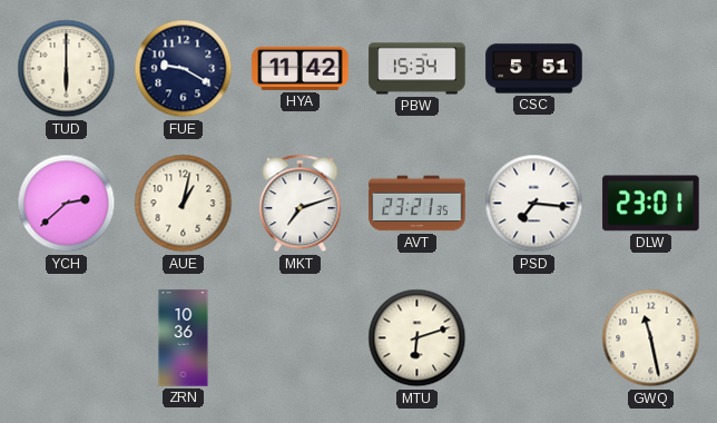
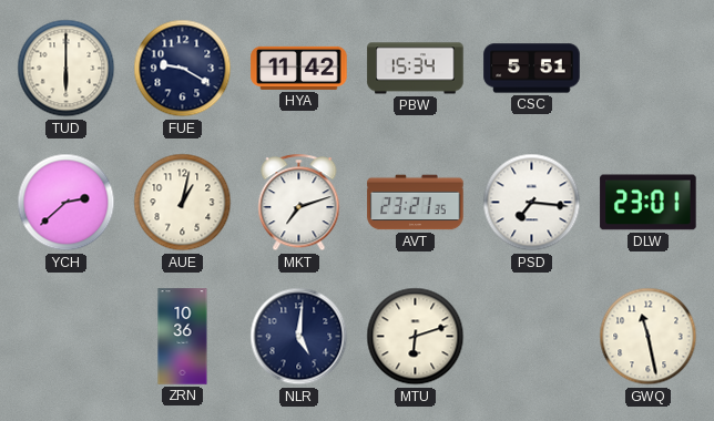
NLR: none -> 5:01
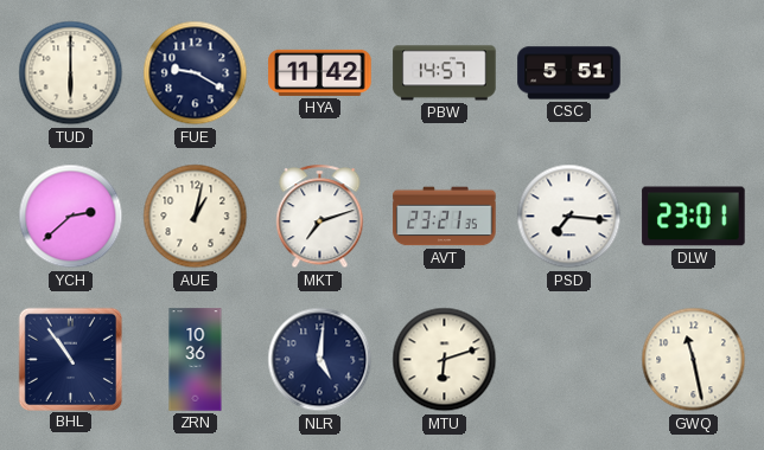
PBW: 15:34 -> 14:57
BHL: none -> 10:54
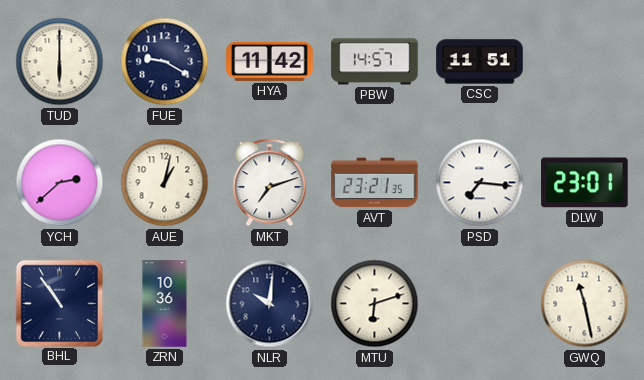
CSC: 5:51 -> 11:51
NLR: 5:01 -> 10:01
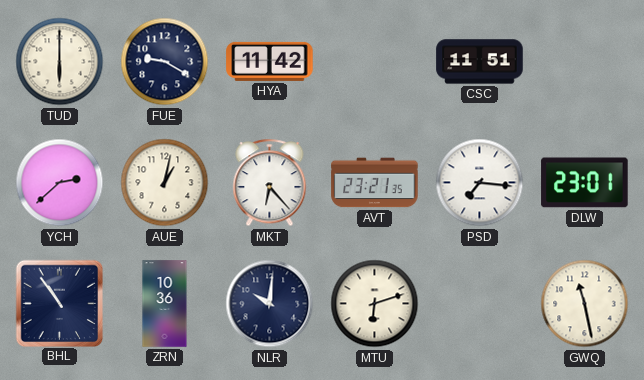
PBW: 14:57 -> none
MKT: 7:12 -> 6:23
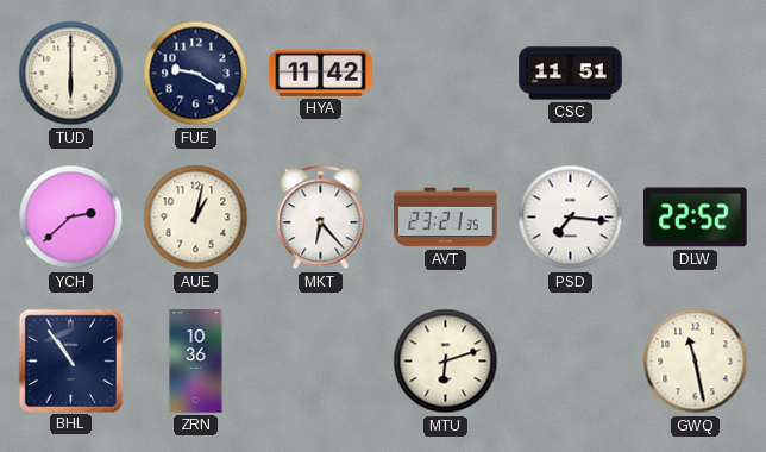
DLW: 23:01 -> 22:52
NLR: 10:01 -> none
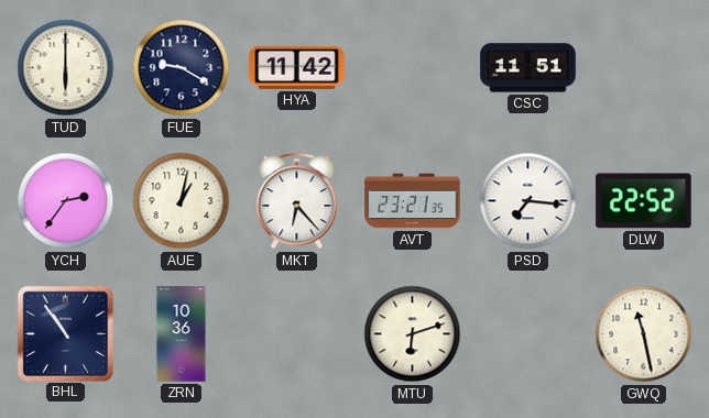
YCH: 2:38 -> 2:36
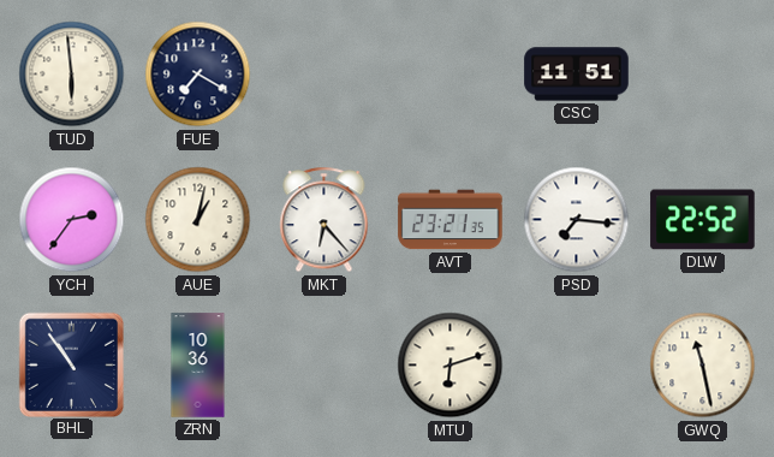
TUD: 6:00 -> 5:59
FUE: 9:20 -> 7:20
HYA: 11:42 -> none
